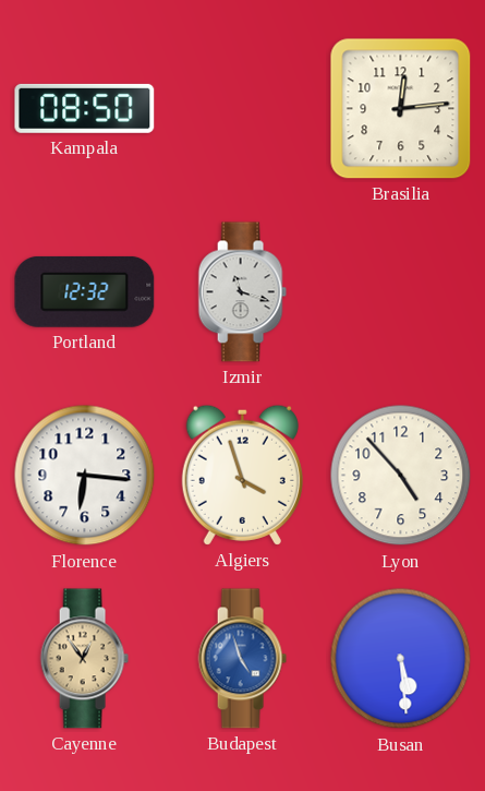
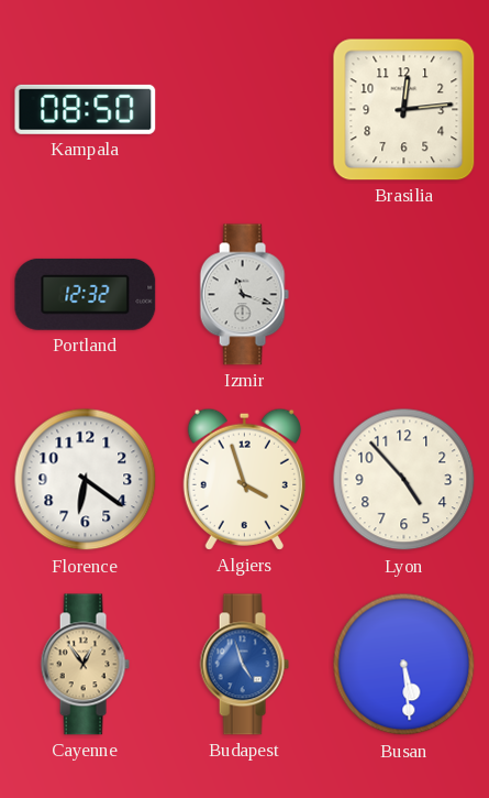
Florence: 6:16 -> 6:21
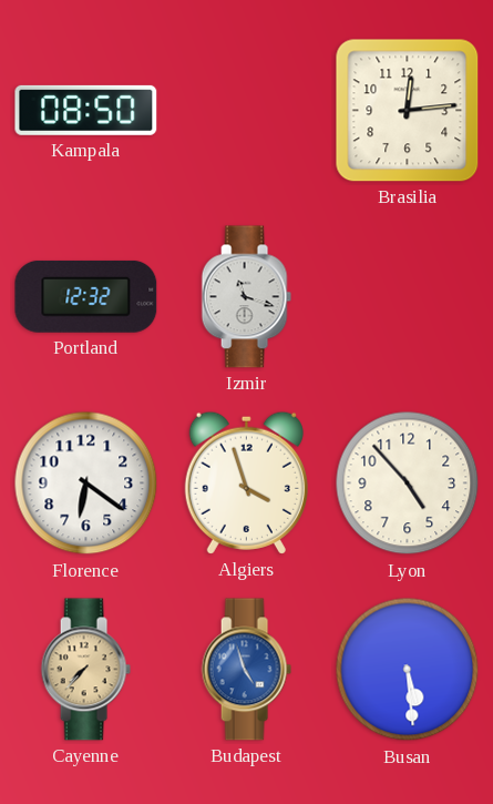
Cayenne: 12:54 -> 7:37
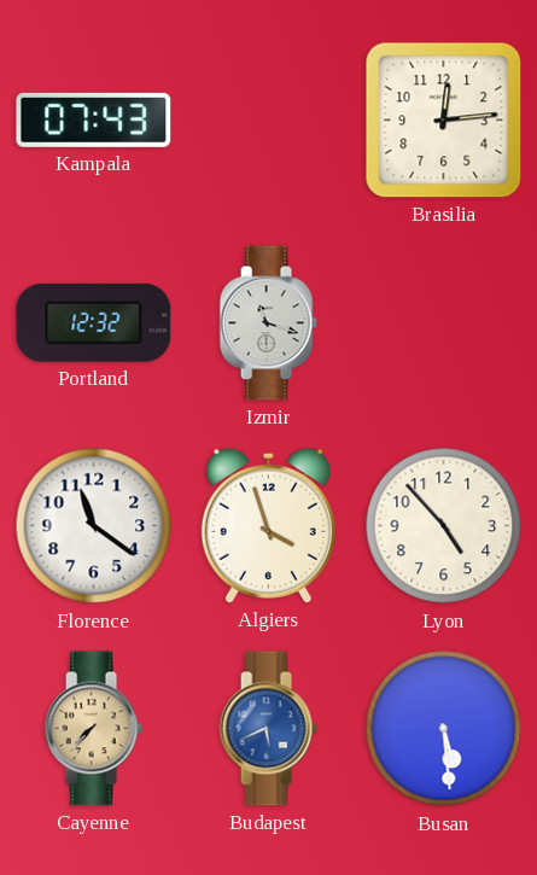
Kampala: 08:50 -> 07:43
Florence: 6:21 -> 11:21
Budapest: 4:57 -> 5:41
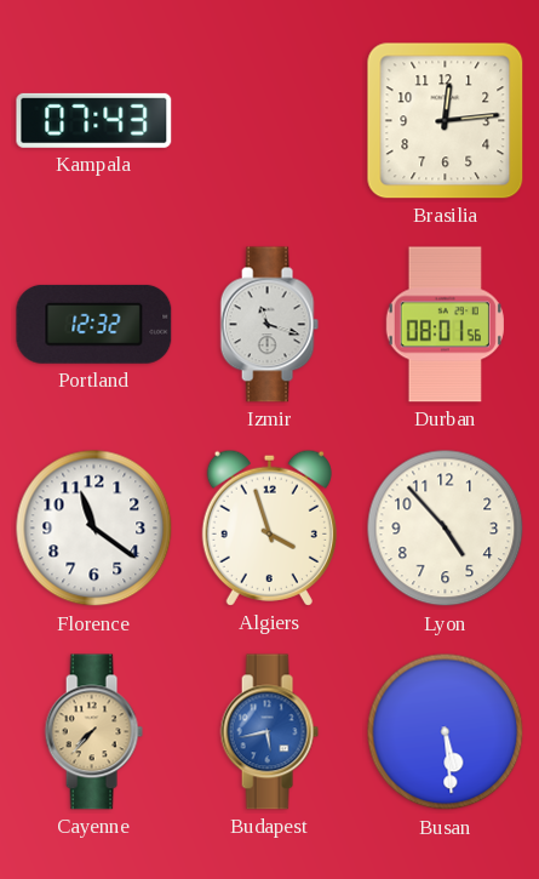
Durban: none -> 08:01
Budapest: 5:41 -> 5:43
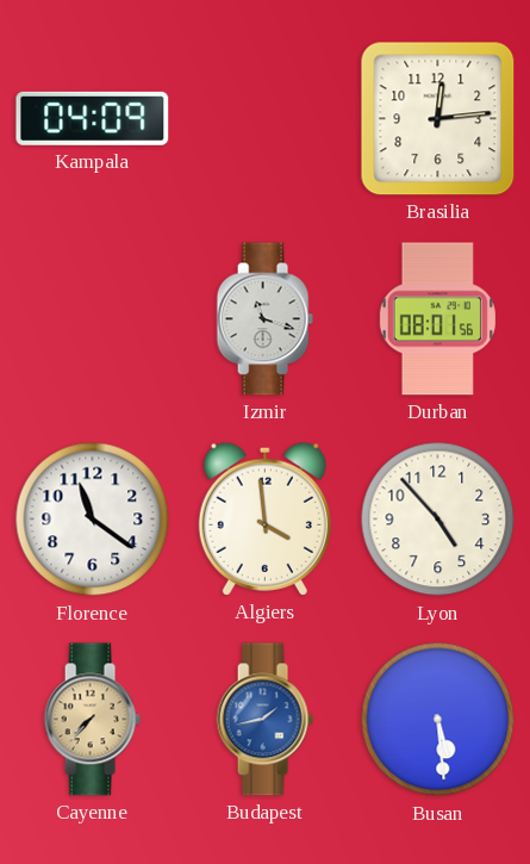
Kampala: 07:43 -> 04:09
Portland: 12:32 -> none
Algiers: 3:57 -> 3:59
Budapest: 5:43 -> 1:43
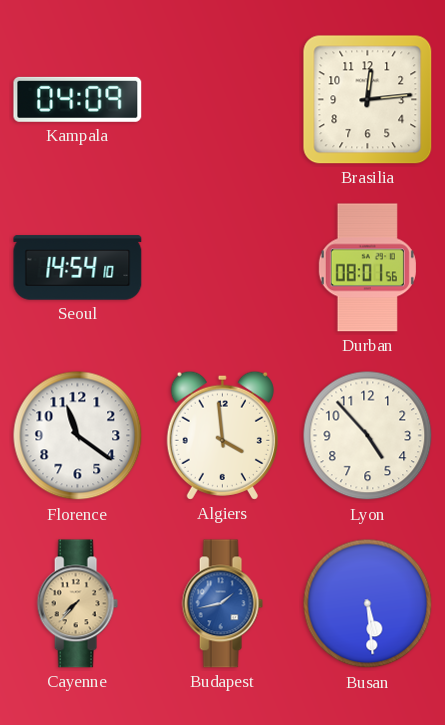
Seoul: none -> 14:54
Izmir: 11:18 -> none
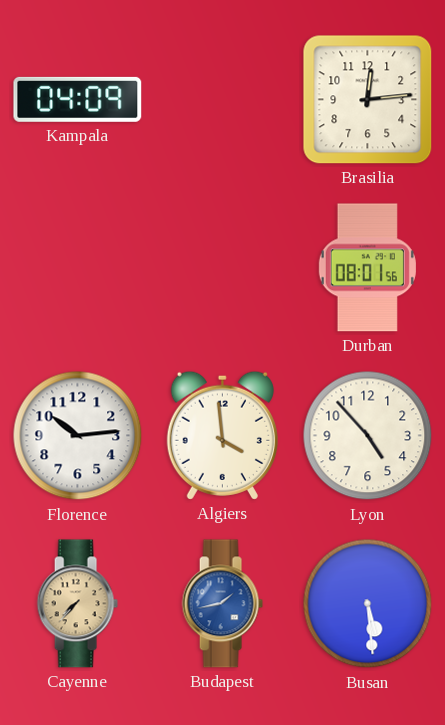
Seoul: 14:54 -> none
Florence: 11:21 -> 10:14
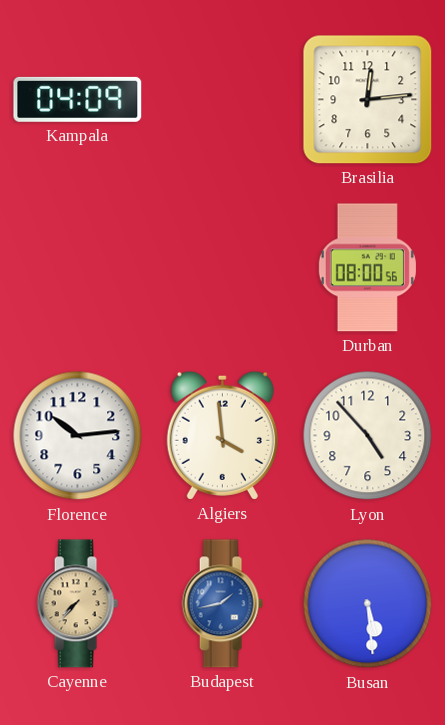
Durban: 08:01 -> 08:00
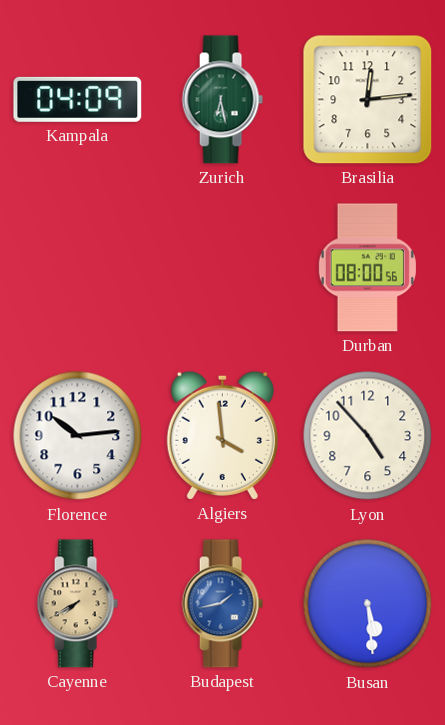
Zurich: none -> 6:28
Cayenne: 7:37 -> 7:40
